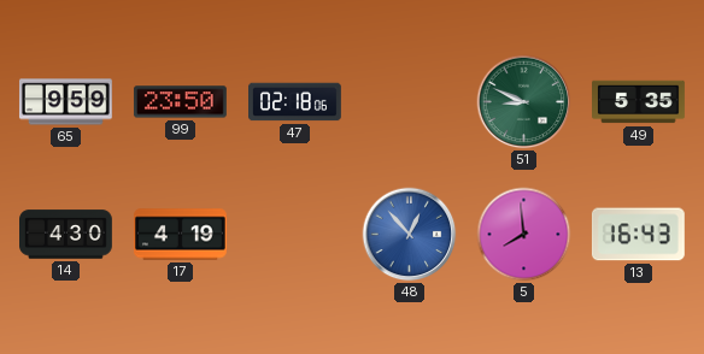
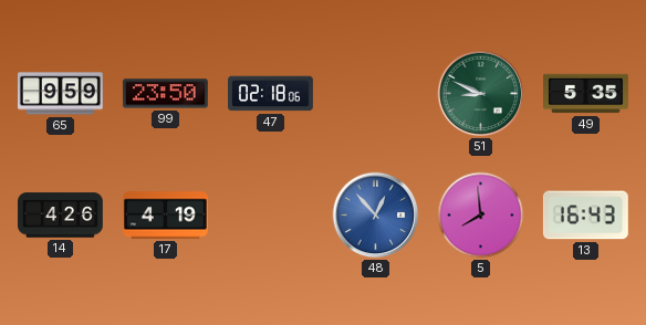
14: 4:30 -> 4:26
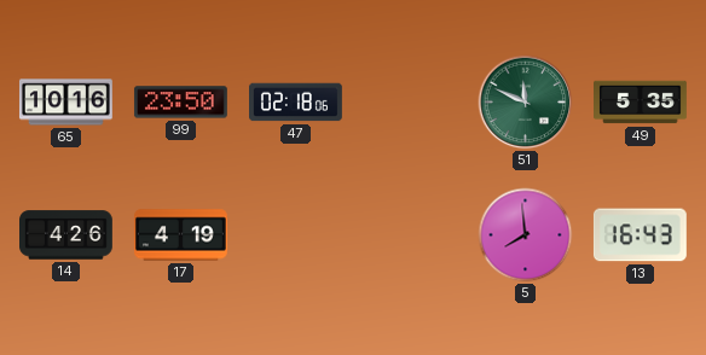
65: 9:59 -> 10:16
51: 8:49 -> 11:49
48: 12:53 -> none
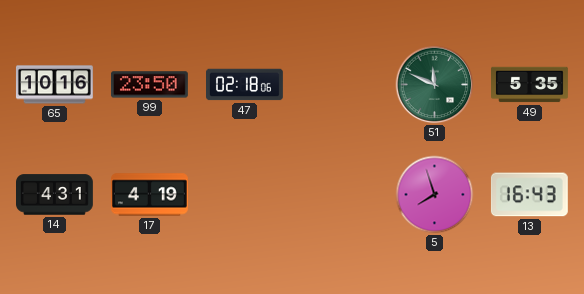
14: 4:26 -> 4:31
5: 7:59 -> 7:57
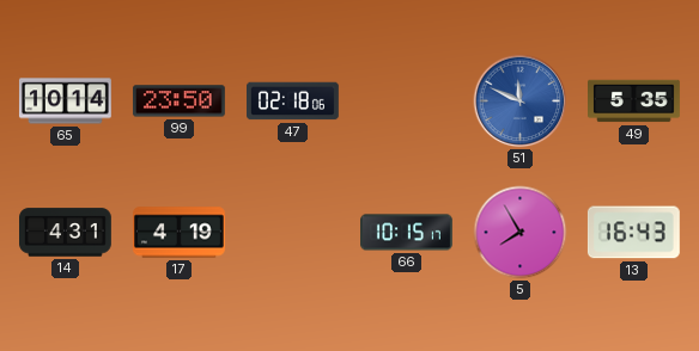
65: 10:16 -> 10:14
51 dial: green -> blue
66: none -> 10:15
5: 7:57 -> 7:55
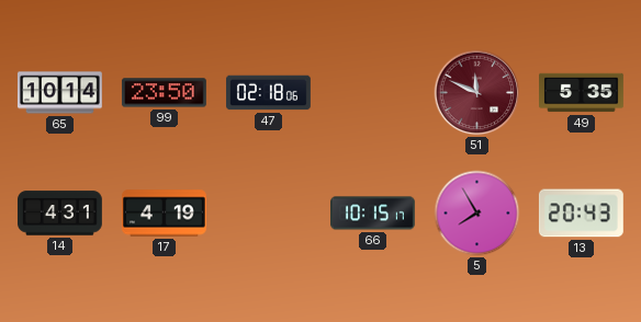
51 dial: blue -> burgundy
13: 16:43 -> 20:43
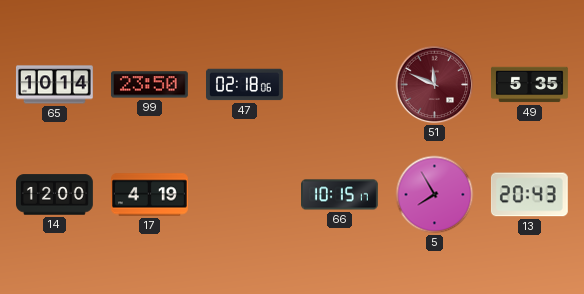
14: 4:31 -> 12:00
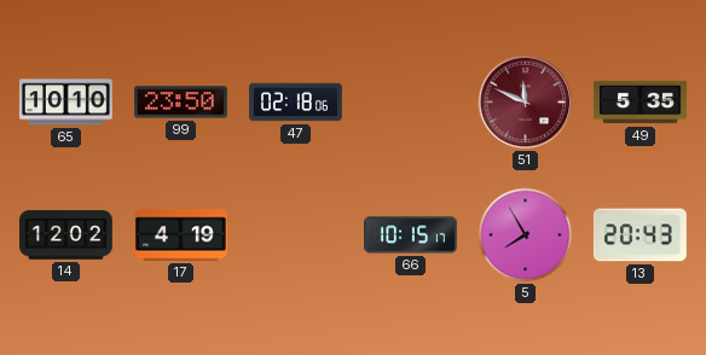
65: 10:14 -> 10:10
14: 12:00 -> 12:02
